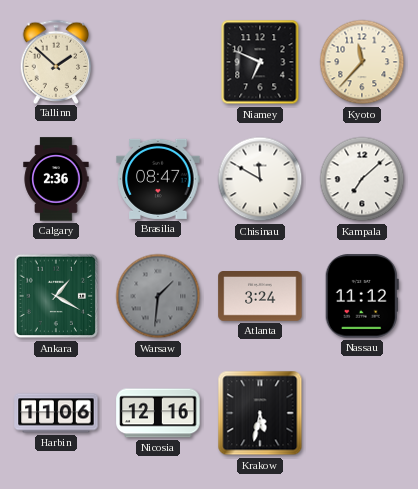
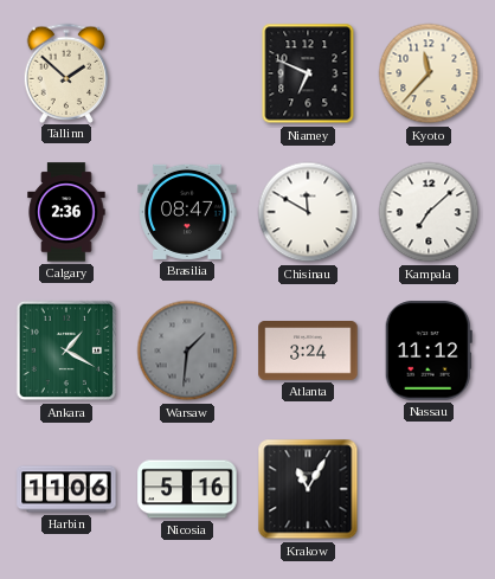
Nicosia: 12:16 -> 5:16
Krakow: 5:32 -> 11:05
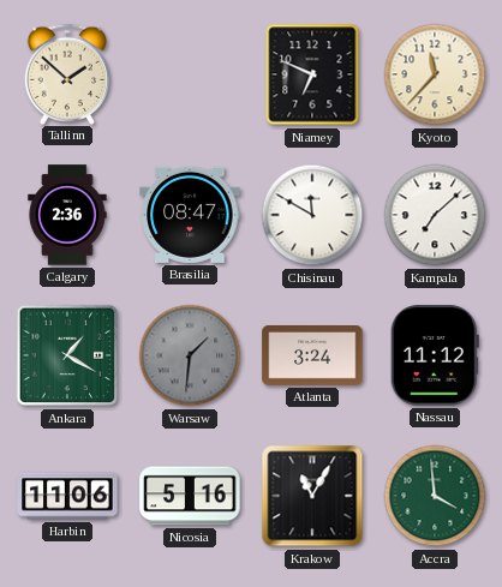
Accra: none -> 3:59
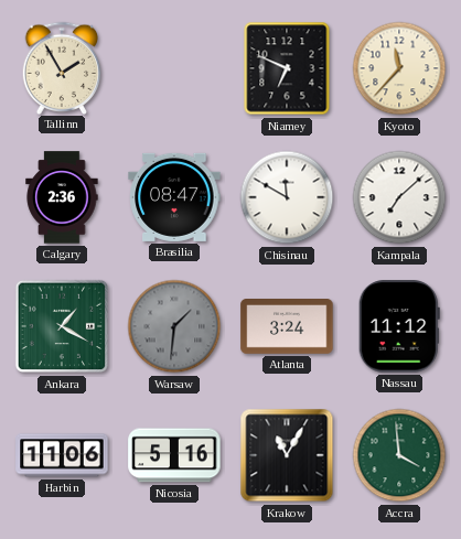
Tallinn: 1:52 -> 1:55
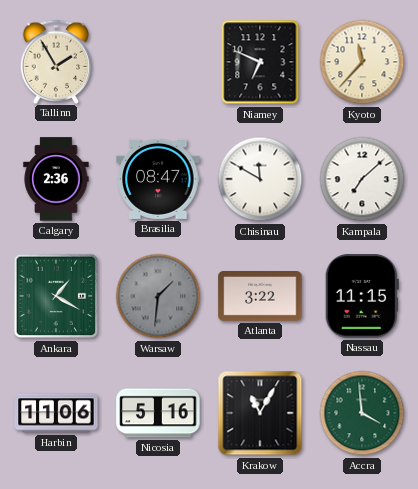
Atlanta: 3:24 -> 3:22
Nassau: 11:12 -> 11:15
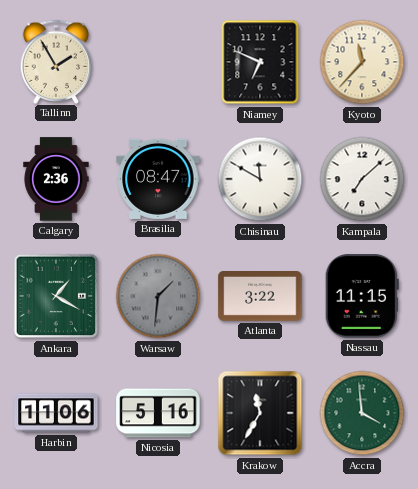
Krakow: 11:05 -> 11:35
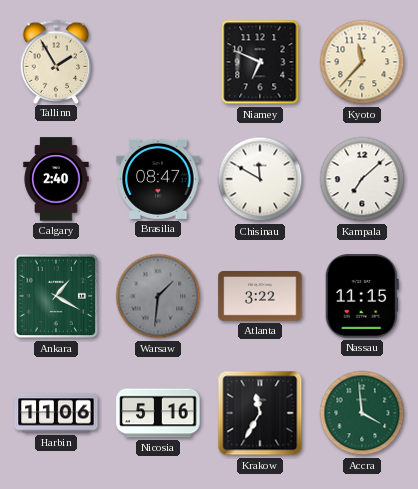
Calgary: 2:36 -> 2:40
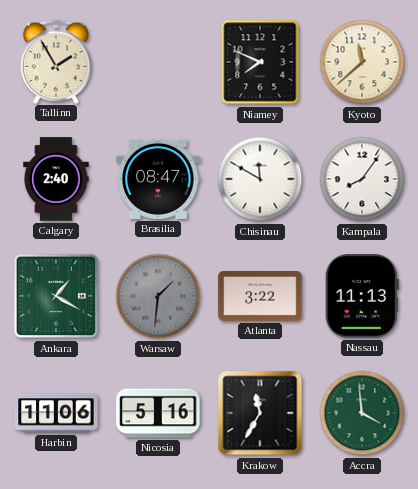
Niamey: 6:49 -> 7:49
Kyoto: 11:37 -> 11:38
Kampala: 7:08 -> 8:06
Nassau: 11:15 -> 11:13
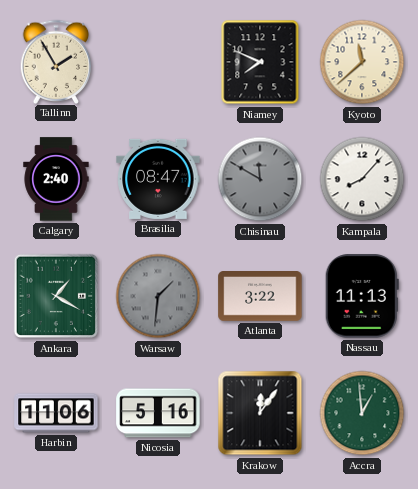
Chisinau dial: white -> grey
Kampala: 8:06 -> 8:07
Krakow: 11:35 -> 12:06
Accra: 3:59 -> 12:59
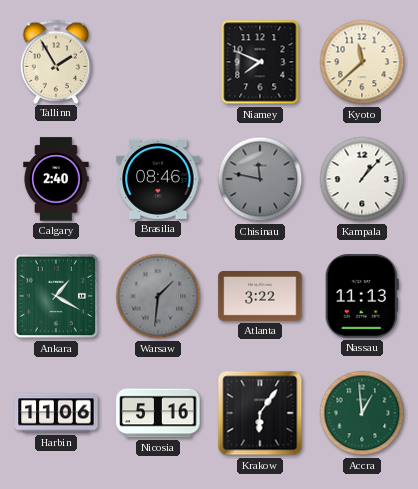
Brasilia: 08:47 -> 08:46
Chisinau: 11:50 -> 11:47
Kampala: 8:07 -> 1:07
Krakow: 12:06 -> 6:06
